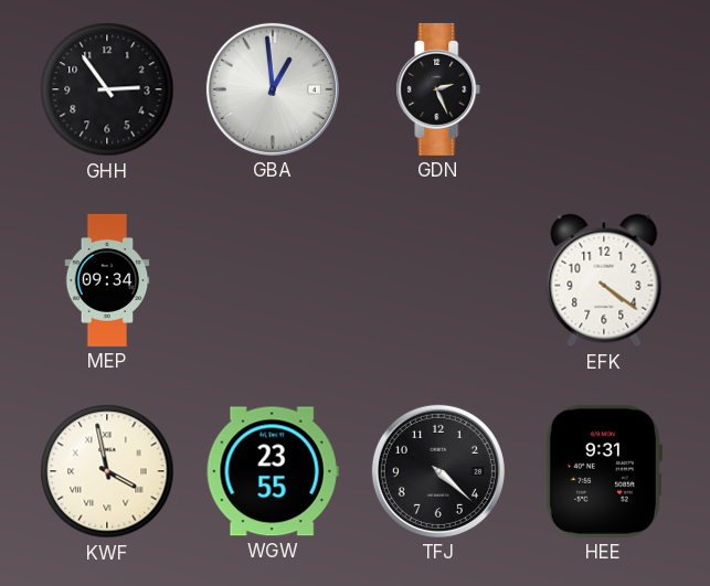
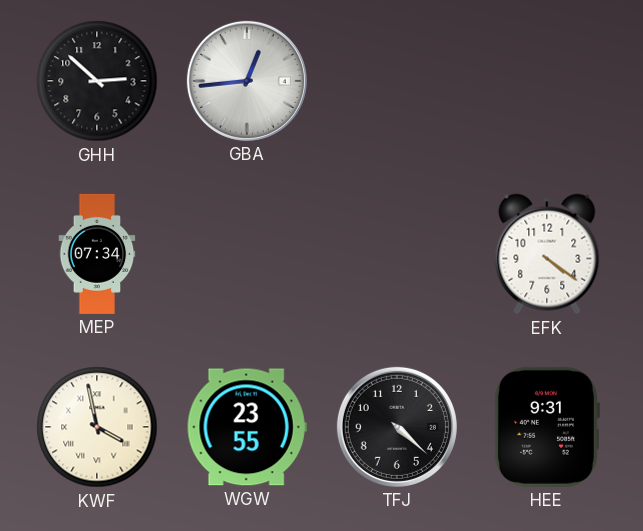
GHH: 2:54 -> 2:52
GBA: 12:59 -> 12:44
GDN: 2:26 -> none
MEP: 09:34 -> 07:34
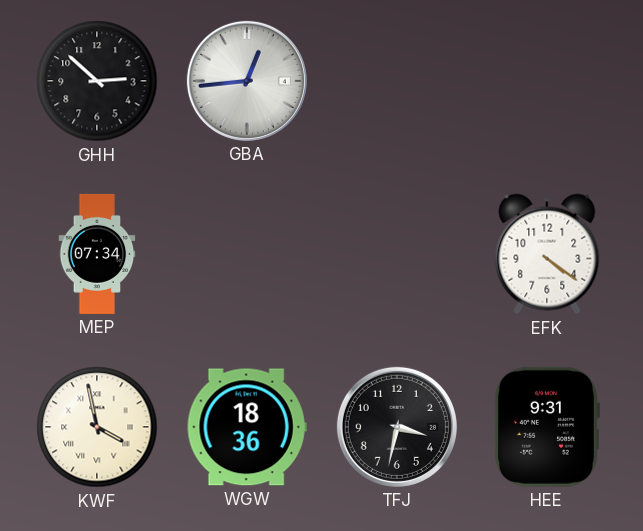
WGW: 23:55 -> 18:36
TFJ: 4:22 -> 3:32
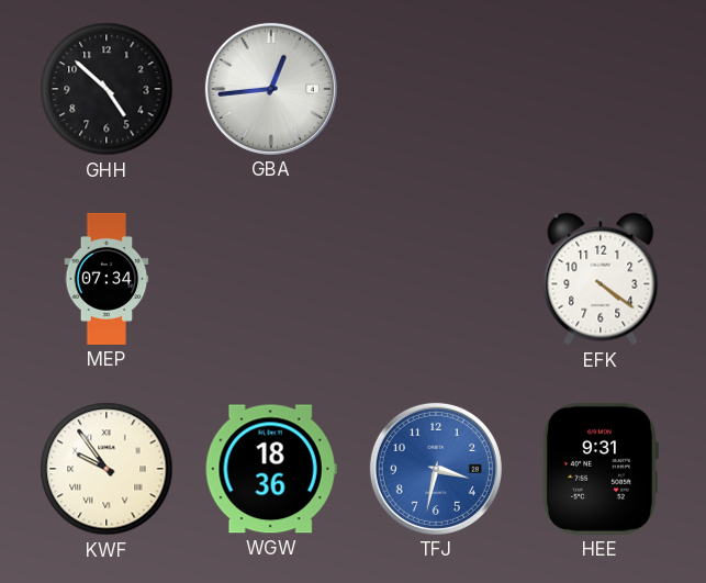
GHH: 2:52 -> 4:52
KWF: 3:58 -> 9:54
TFJ dial: black -> blue
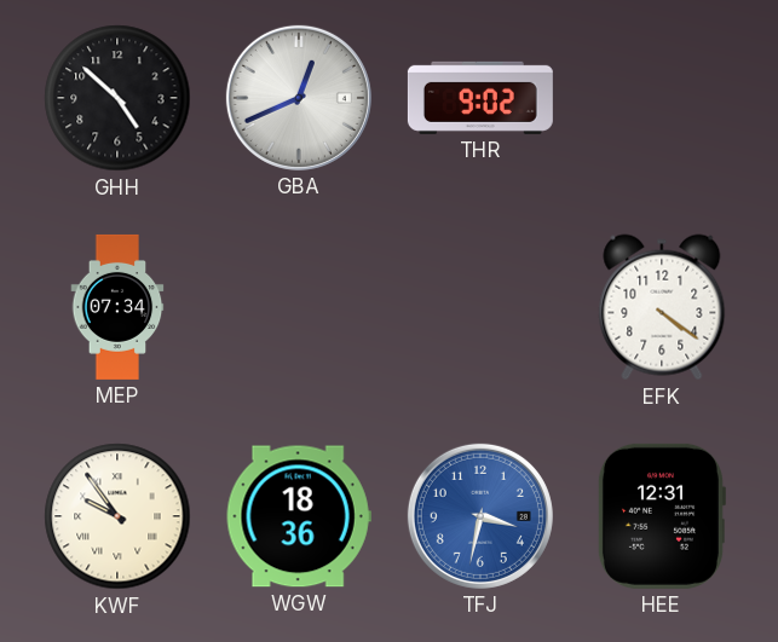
GBA: 12:44 -> 12:41
THR: none -> 9:02
HEE: 9:31 -> 12:31
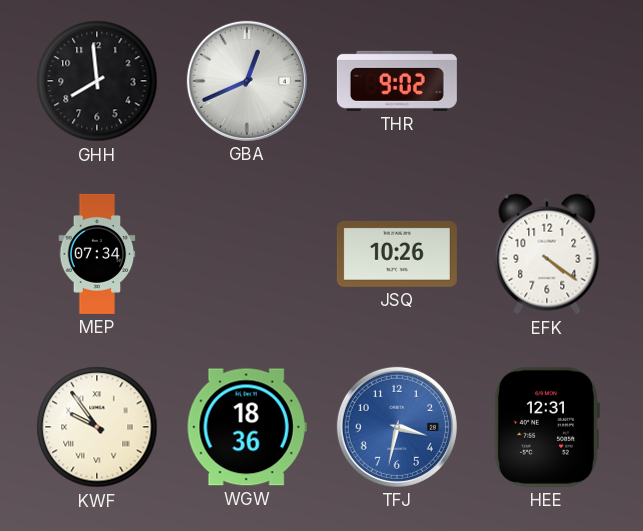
GHH: 4:52 -> 7:59
JSQ: none -> 10:26
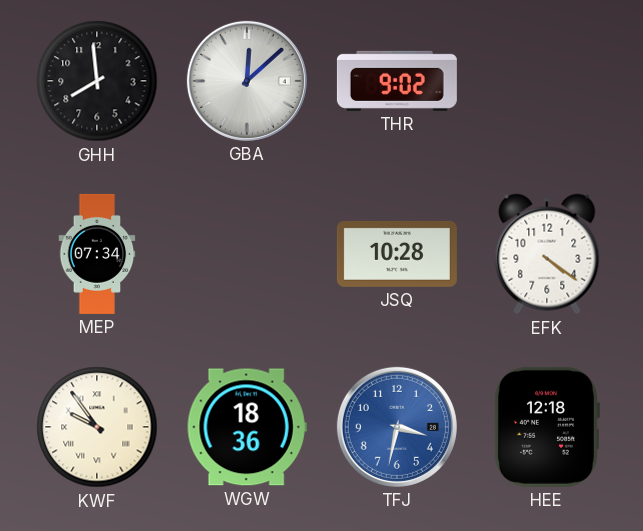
GBA: 12:41 -> 12:08
JSQ: 10:26 -> 10:28
HEE: 12:31 -> 12:18
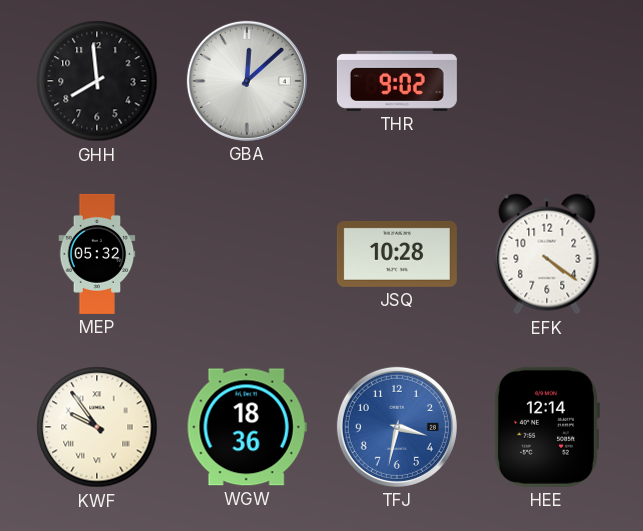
MEP: 07:34 -> 05:32
HEE: 12:18 -> 12:14
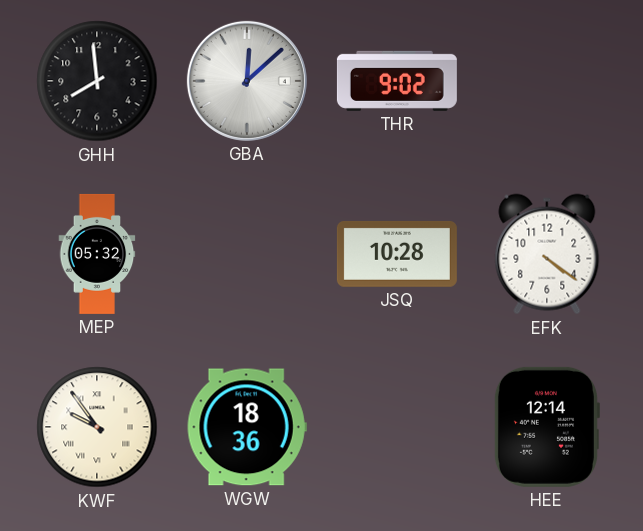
TFJ: 3:32 -> none
